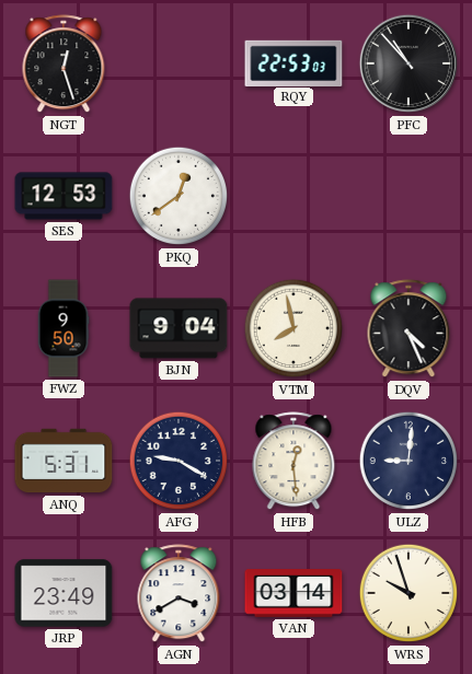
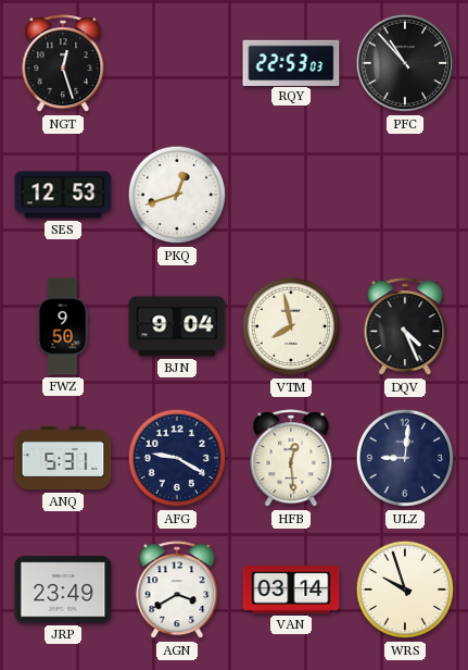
PKQ: 12:39 -> 12:42
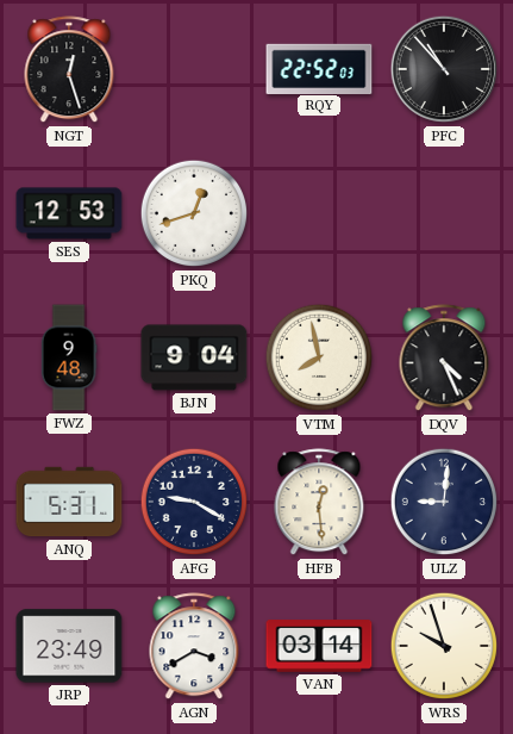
RQY: 22:53 -> 22:52
FWZ: 9:50 -> 9:48
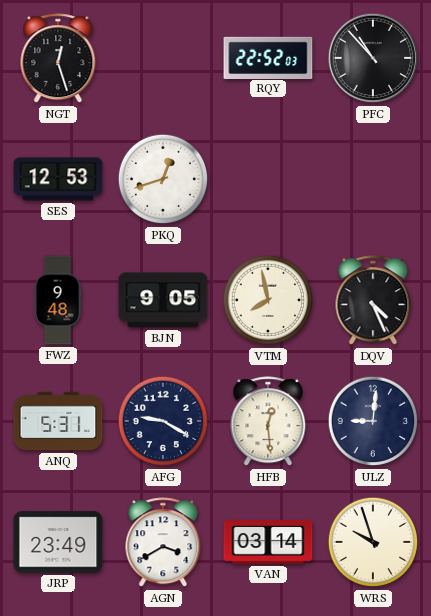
BJN: 9:04 -> 9:05
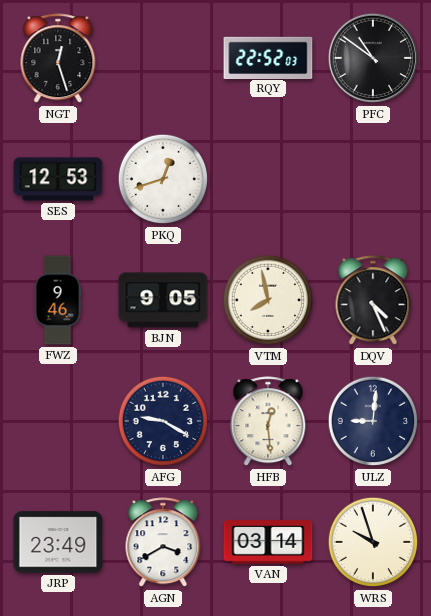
PFC: 10:53 -> 10:51
FWZ: 9:48 -> 9:46
ANQ: 5:31 -> none
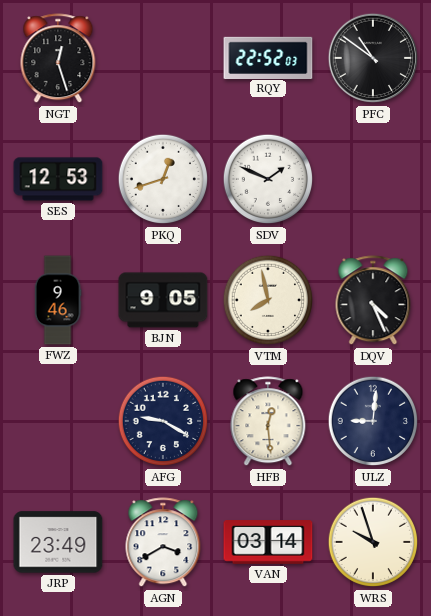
SDV: none -> 1:49
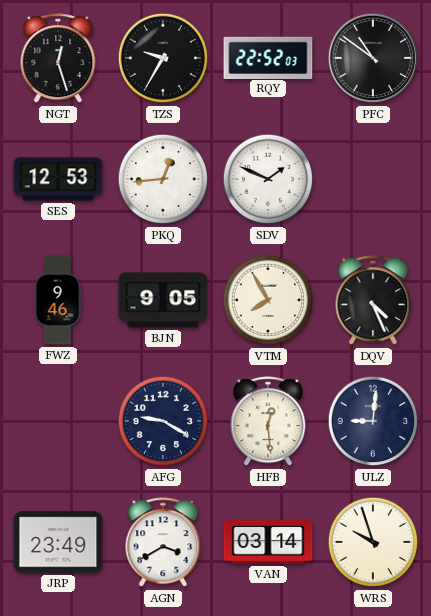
TZS: none -> 9:35
PKQ: 12:42 -> 12:44
VTM: 7:58 -> 7:55
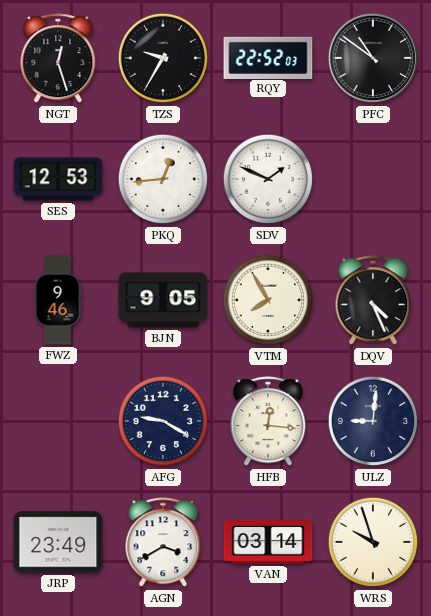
HFB: 12:29 -> 12:16
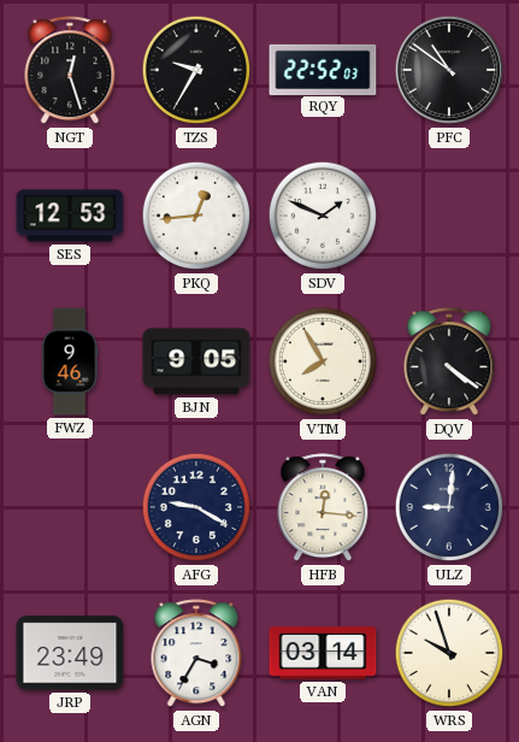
DQV: 4:26 -> 4:21
AGN: 3:40 -> 3:35
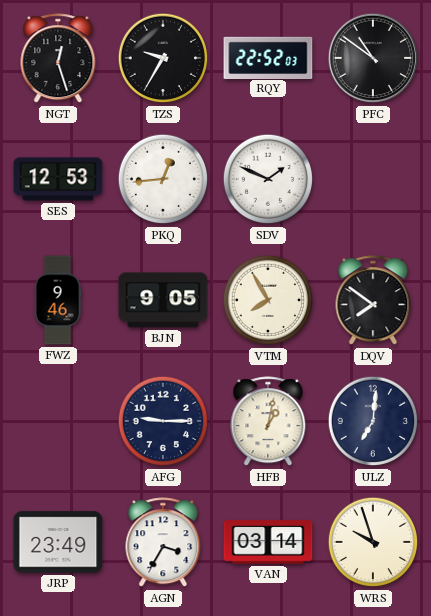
DQV: 4:21 -> 7:51
AFG: 9:20 -> 9:15
HFB: 12:16 -> 1:02
ULZ: 9:01 -> 7:01
